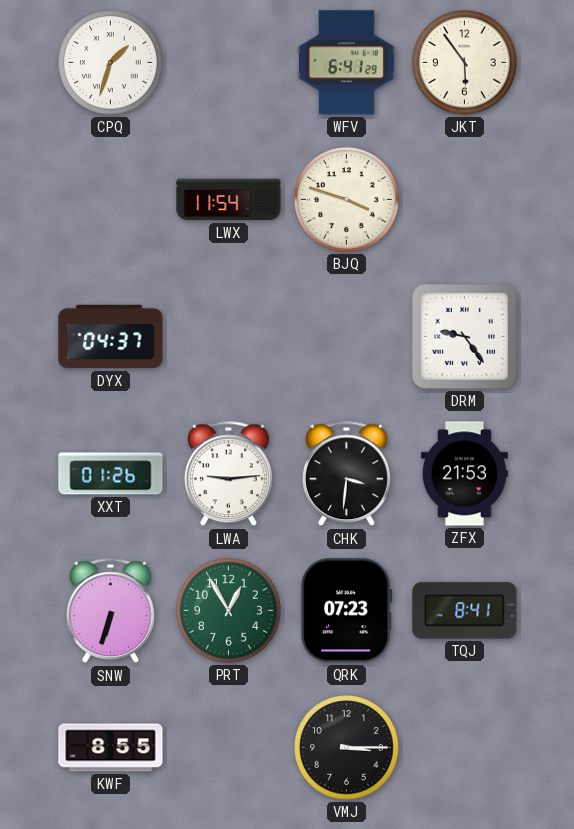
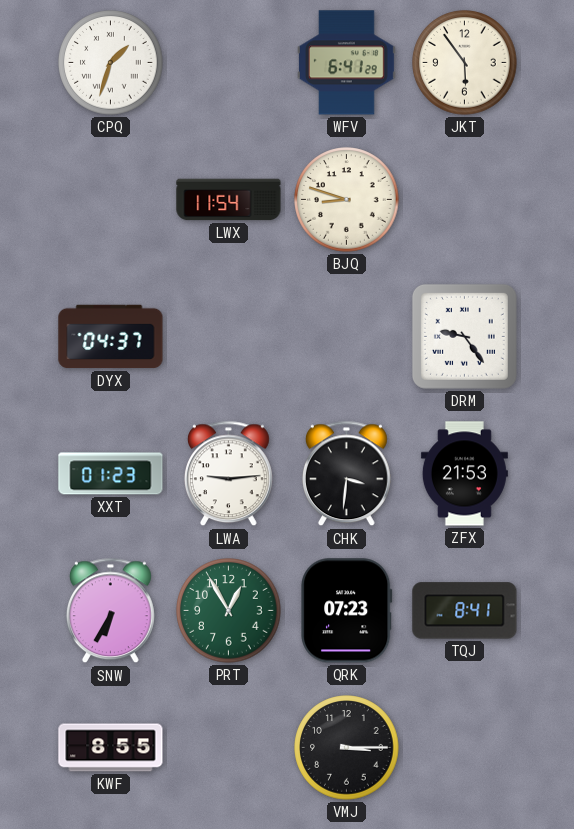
BJQ: 3:48 -> 8:48
XXT: 01:26 -> 01:23
SNW: 6:33 -> 6:35
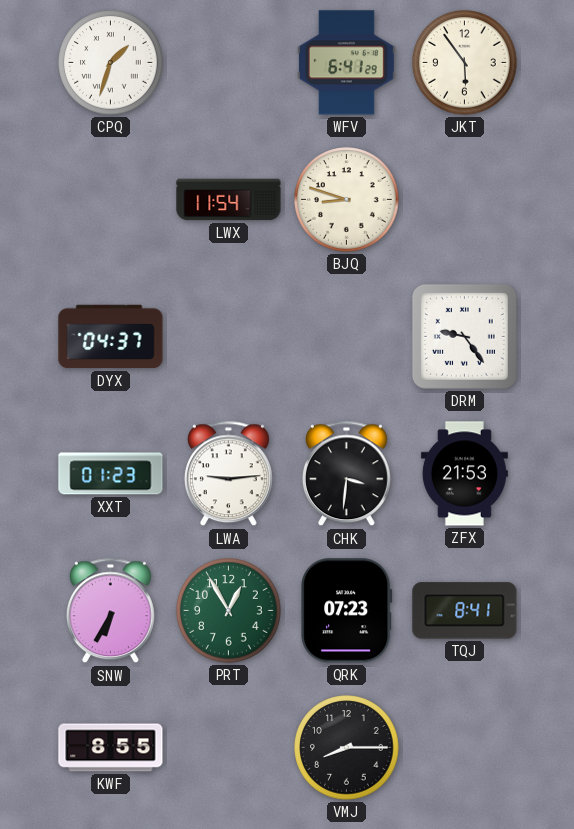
VMJ: 3:15 -> 8:15
